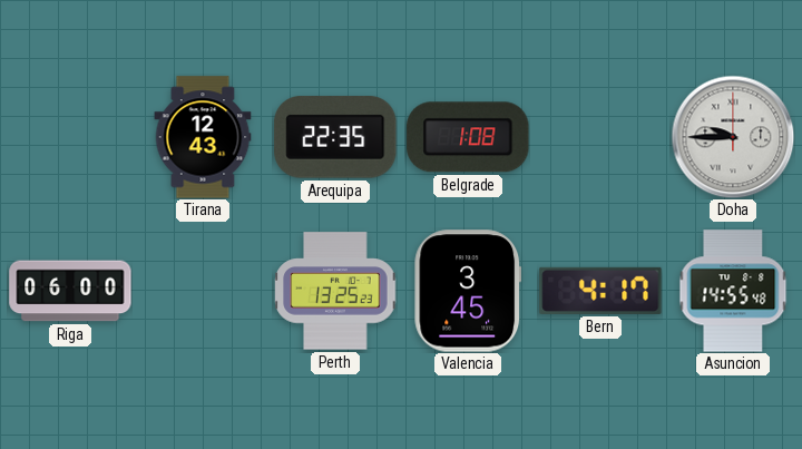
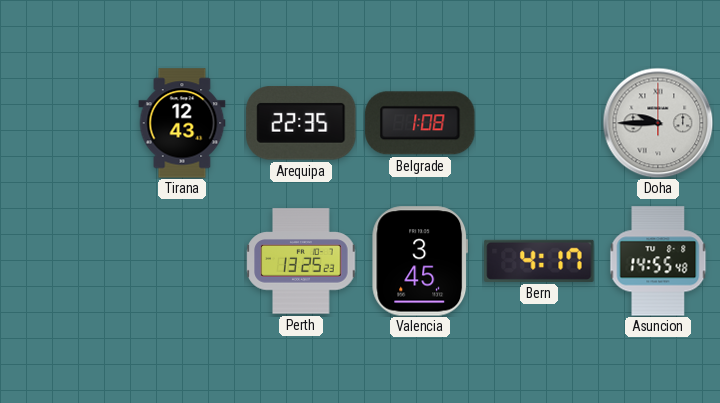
Riga: 06:00 -> none
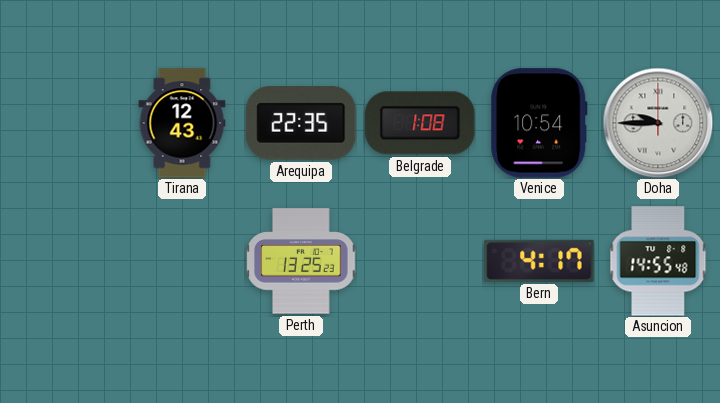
Venice: none -> 10:54
Valencia: 3:45 -> none
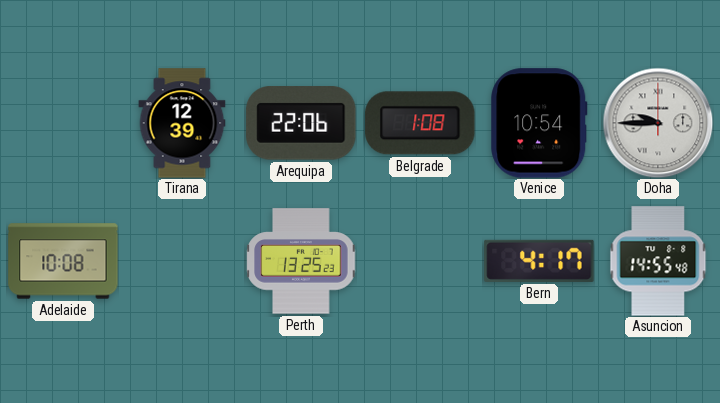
Tirana: 12:43 -> 12:39
Arequipa: 22:35 -> 22:06
Adelaide: none -> 10:08
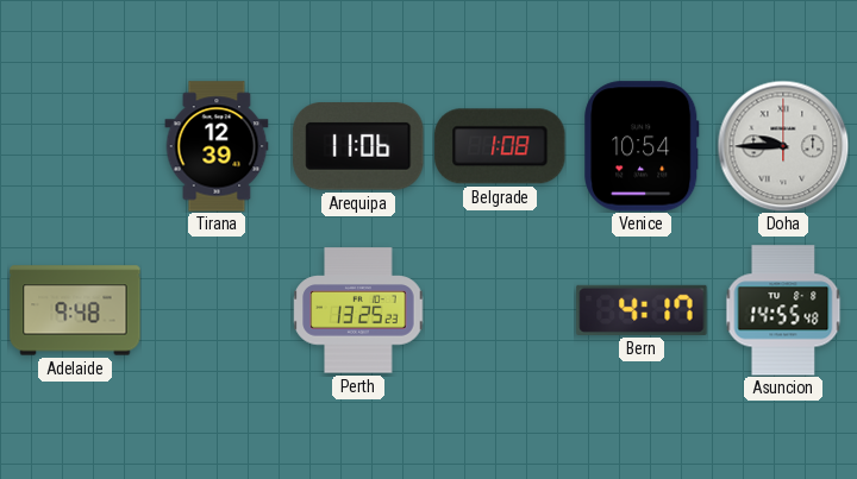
Arequipa: 22:06 -> 11:06
Adelaide: 10:08 -> 9:48
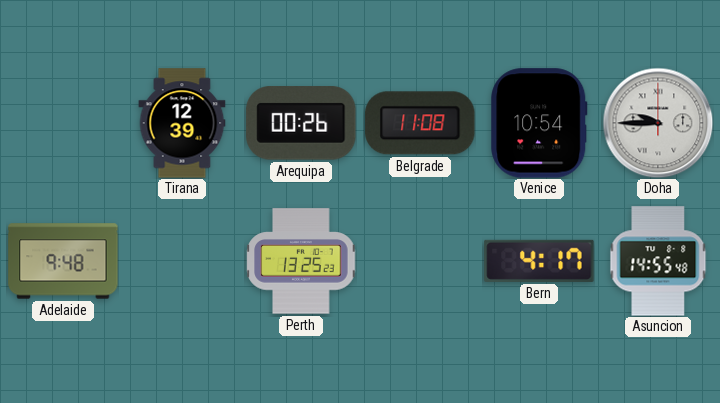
Arequipa: 11:06 -> 00:26
Belgrade: 1:08 -> 11:08
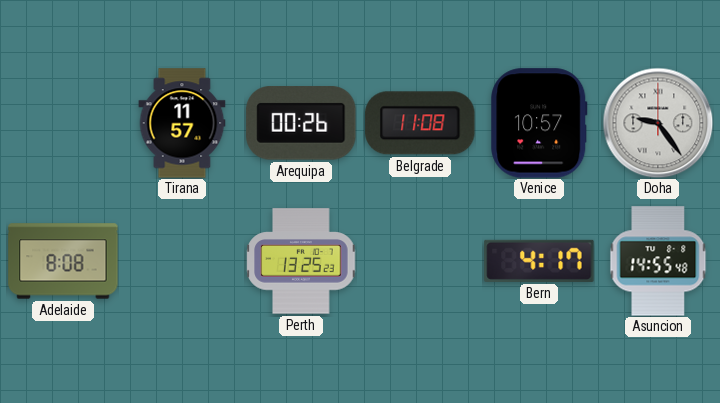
Tirana: 12:39 -> 11:57
Venice: 10:54 -> 10:57
Doha: 9:45 -> 9:24
Adelaide: 9:48 -> 8:08
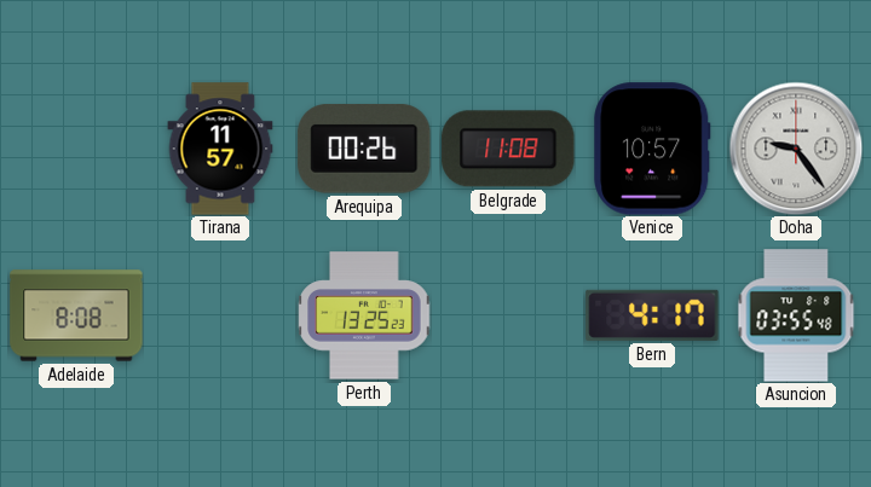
Asuncion: 14:55 -> 03:55
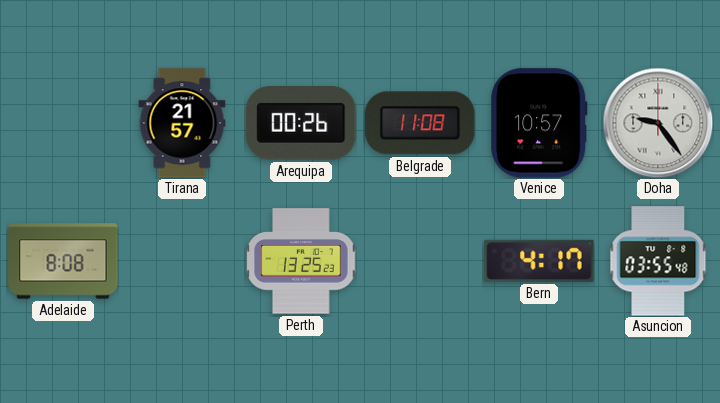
Tirana: 11:57 -> 21:57
